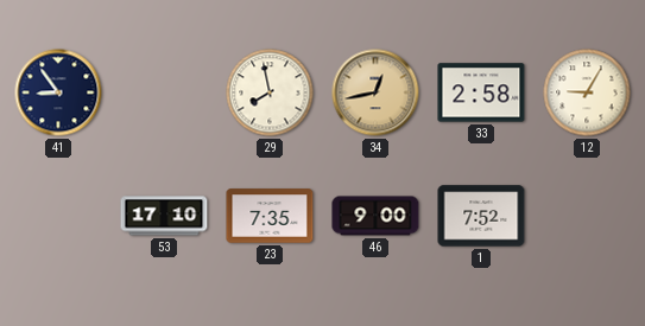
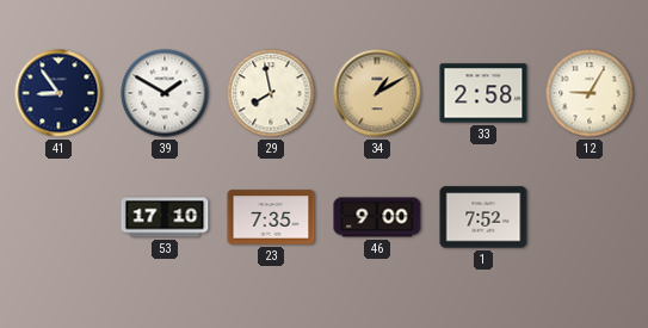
39: none -> 1:50
34: 12:43 -> 1:10
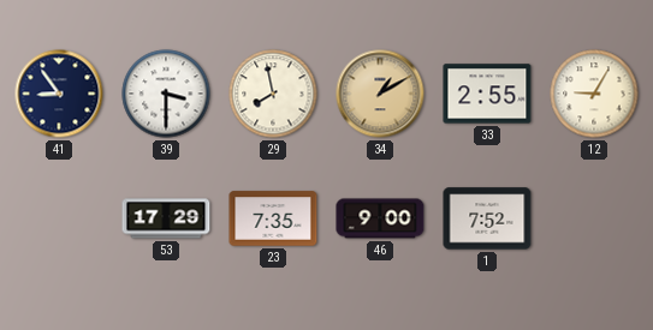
39: 1:50 -> 3:30
33: 2:58 -> 2:55
53: 17:10 -> 17:29
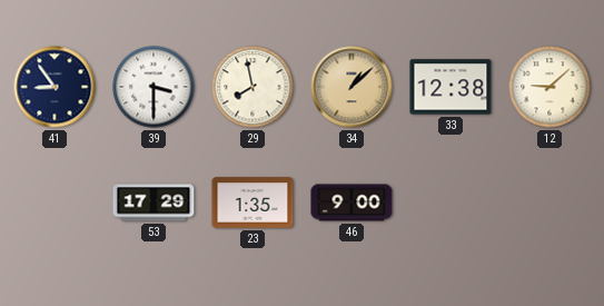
34: 1:10 -> 1:08
33: 2:55 -> 12:38
12: 9:05 -> 9:08
23: 7:35 -> 1:35
1: 7:52 -> none
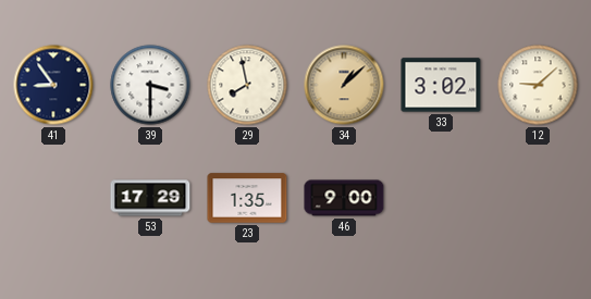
33: 12:38 -> 3:02
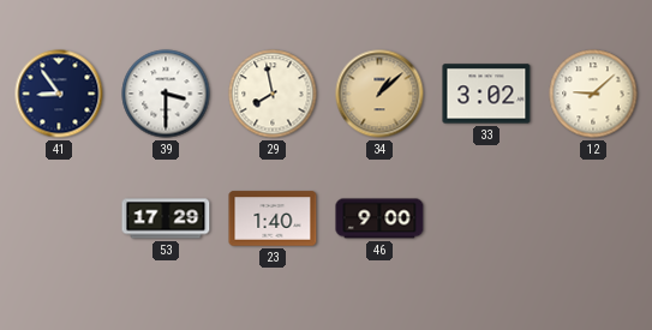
23: 1:35 -> 1:40
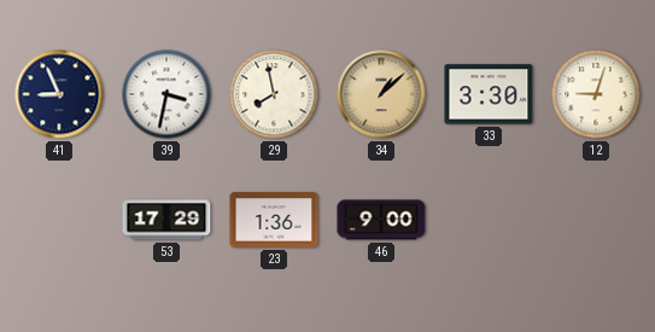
41: 8:54 -> 8:56
39: 3:30 -> 3:32
33: 3:02 -> 3:30
12: 9:08 -> 9:03
23: 1:40 -> 1:36
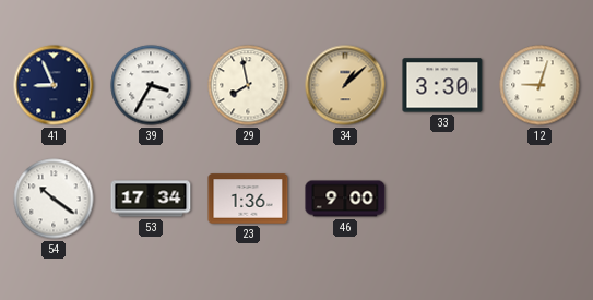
39: 3:32 -> 3:35
54: none -> 10:21
53: 17:29 -> 17:34
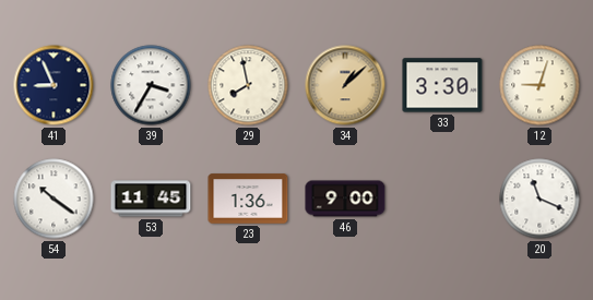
53: 17:34 -> 11:45
20: none -> 11:19
